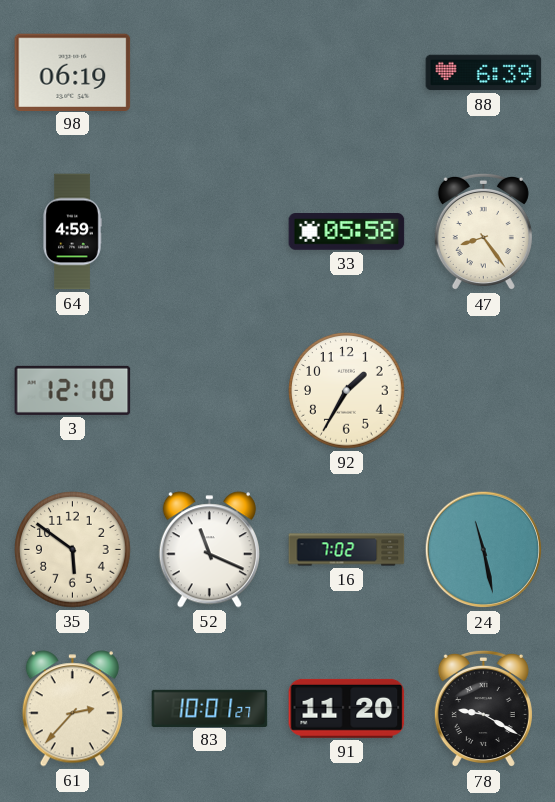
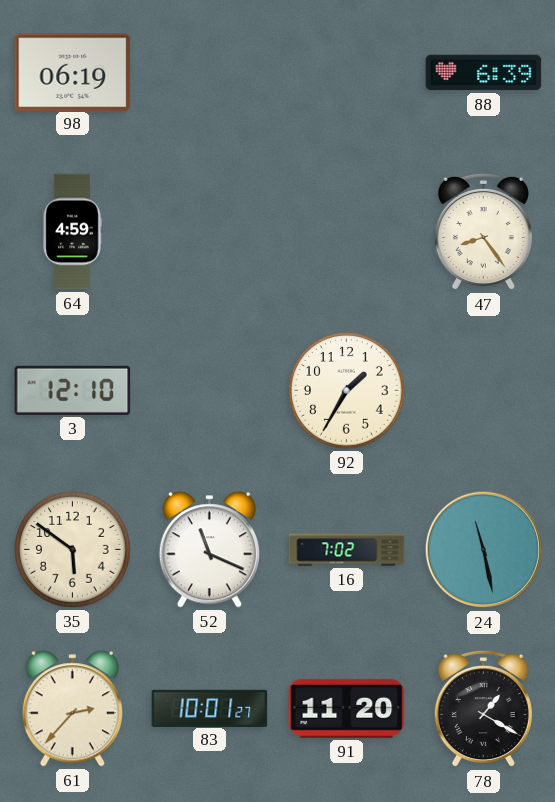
33: 05:58 -> none
78: 9:20 -> 1:20
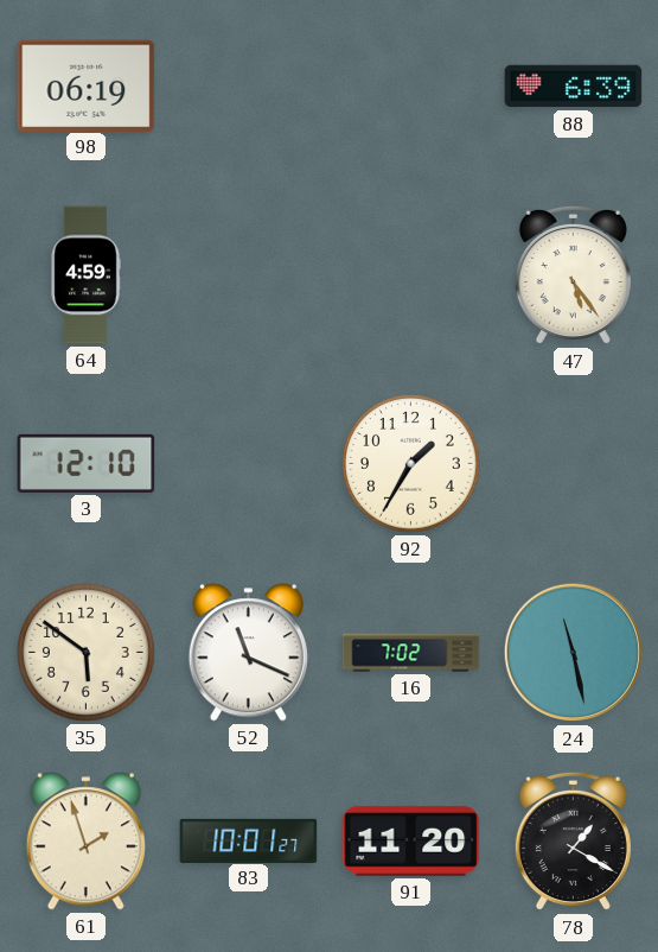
47: 8:24 -> 5:24
61: 2:37 -> 1:57
